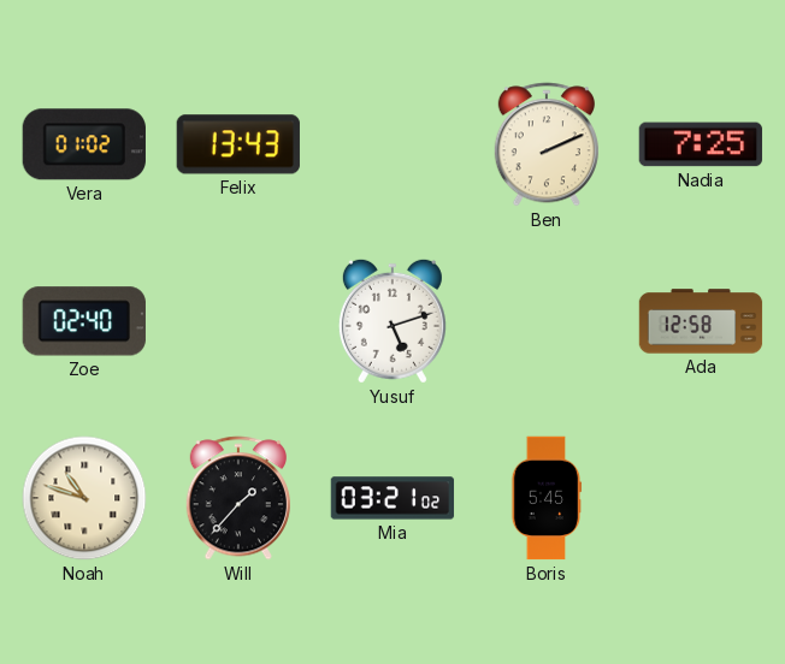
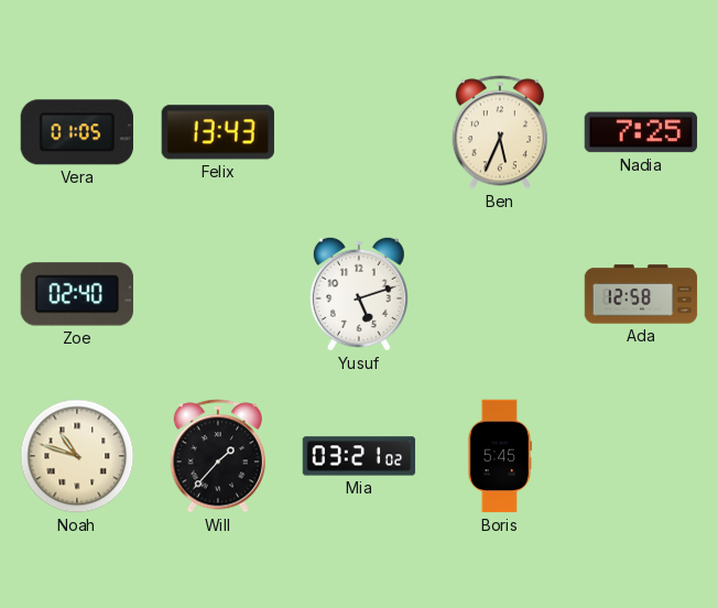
Vera: 01:02 -> 01:05
Ben: 2:11 -> 5:34
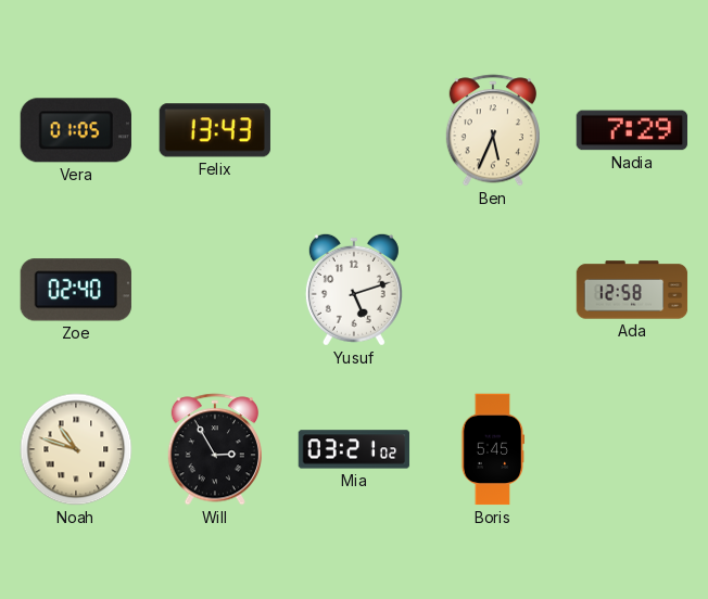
Nadia: 7:25 -> 7:29
Will: 1:37 -> 2:55
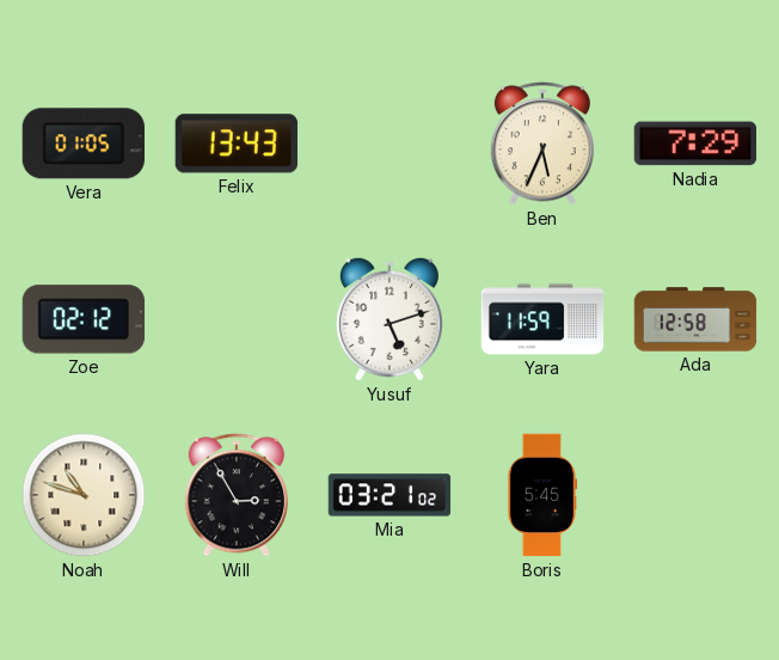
Zoe: 02:40 -> 02:12
Yara: none -> 11:59
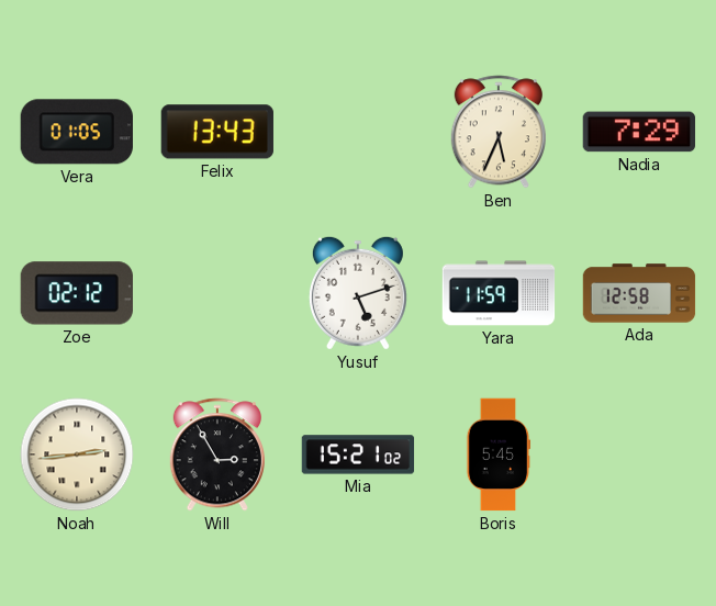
Noah: 10:48 -> 2:44
Mia: 03:21 -> 15:21
